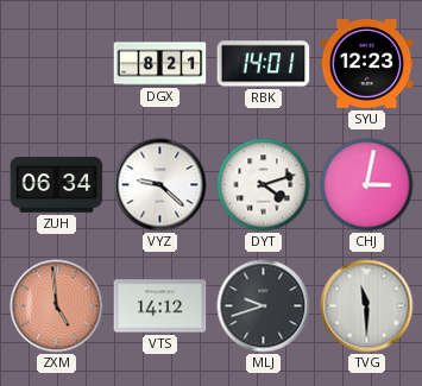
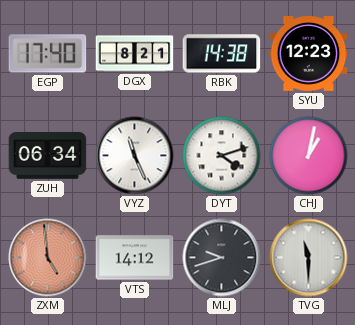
EGP: none -> 17:40
RBK: 14:01 -> 14:38
VYZ: 9:22 -> 11:26
CHJ: 3:02 -> 1:02
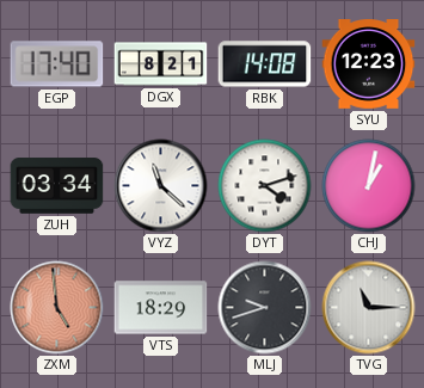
RBK: 14:38 -> 14:08
ZUH: 06:34 -> 03:34
VYZ: 11:26 -> 11:22
VTS: 14:12 -> 18:29
TVG: 11:30 -> 11:15
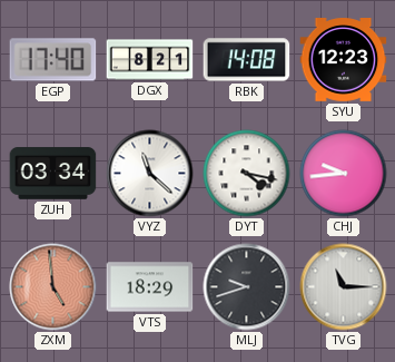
DYT: 4:12 -> 4:17
CHJ: 1:02 -> 9:44
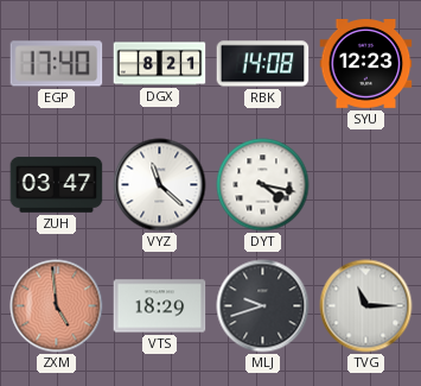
ZUH: 03:34 -> 03:47
CHJ: 9:44 -> none
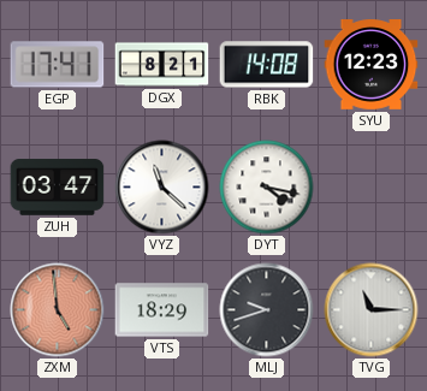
EGP: 17:40 -> 17:41
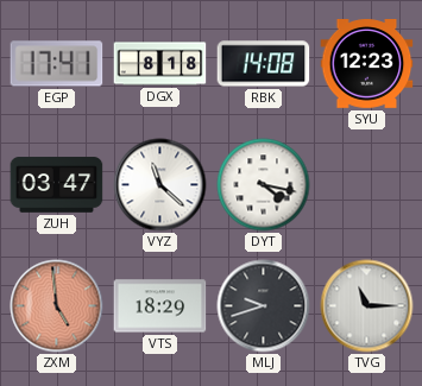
DGX: 8:21 -> 8:18
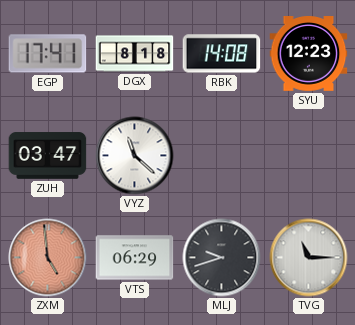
DYT: 4:17 -> none
VTS: 18:29 -> 06:29
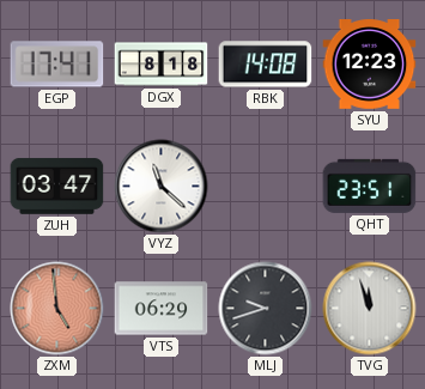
QHT: none -> 23:51
TVG: 11:15 -> 11:57
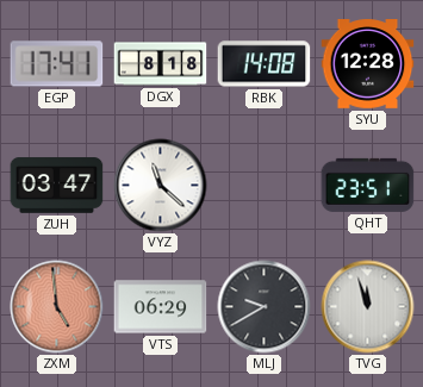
SYU: 12:23 -> 12:28
MLJ: 9:42 -> 9:40
